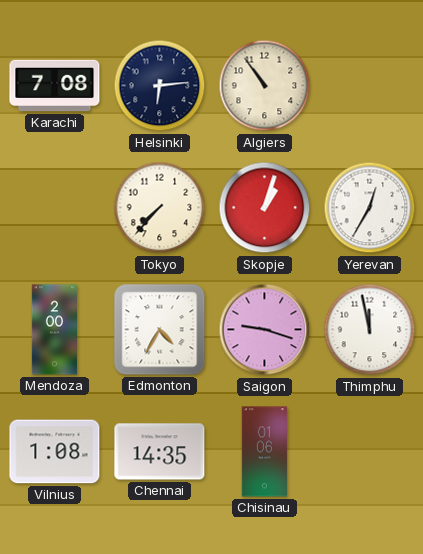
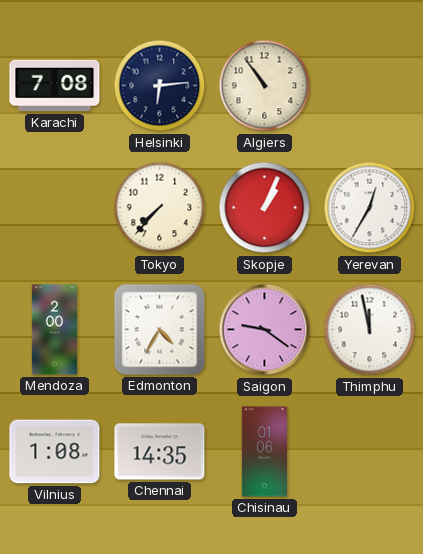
Skopje: 1:03 -> 1:04
Saigon: 9:18 -> 9:21
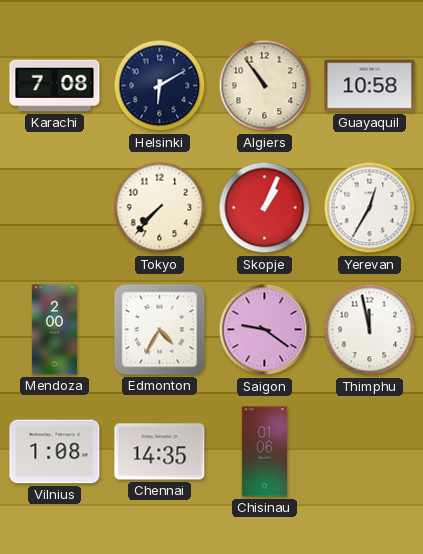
Helsinki: 6:14 -> 6:10
Guayaquil: none -> 10:58
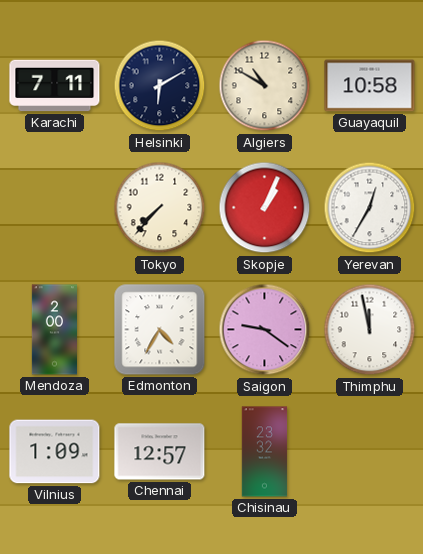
Karachi: 7:08 -> 7:11
Algiers: 10:54 -> 10:50
Vilnius: 1:08 -> 1:09
Chennai: 14:35 -> 12:57
Chisinau: 01:06 -> 23:32
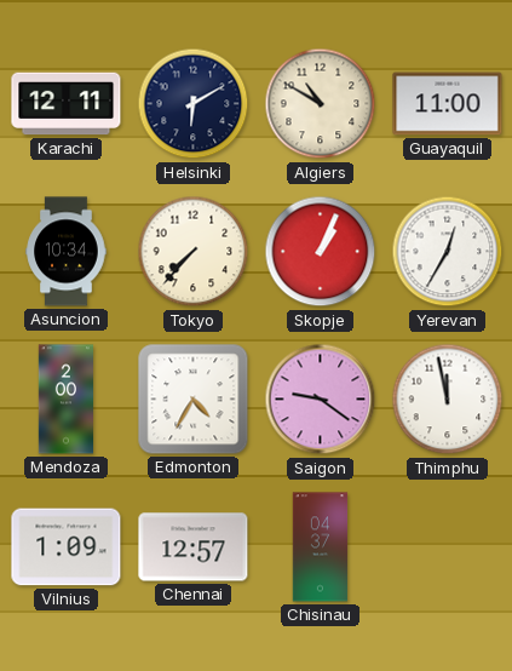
Karachi: 7:11 -> 12:11
Guayaquil: 10:58 -> 11:00
Asuncion: none -> 10:34
Chisinau: 23:32 -> 04:37
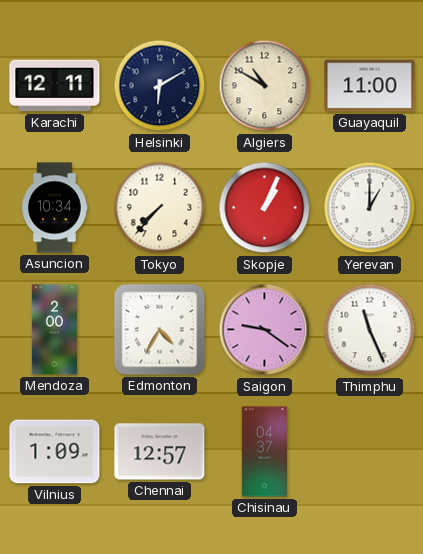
Yerevan: 12:35 -> 1:00
Thimphu: 11:58 -> 11:26
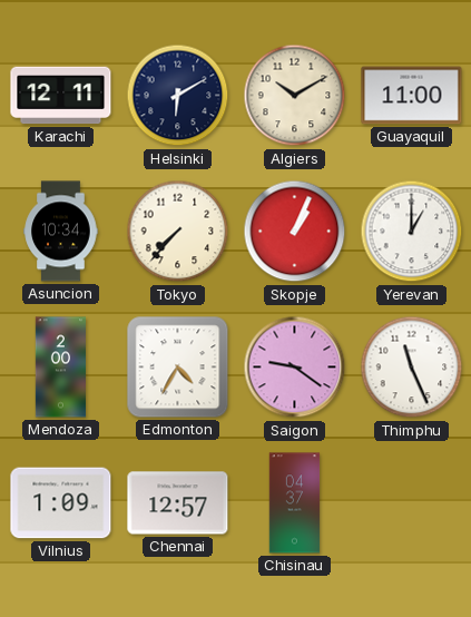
Algiers: 10:50 -> 10:10
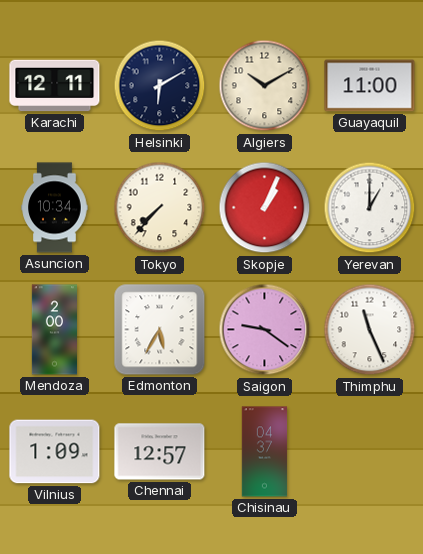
Edmonton: 4:35 -> 5:35
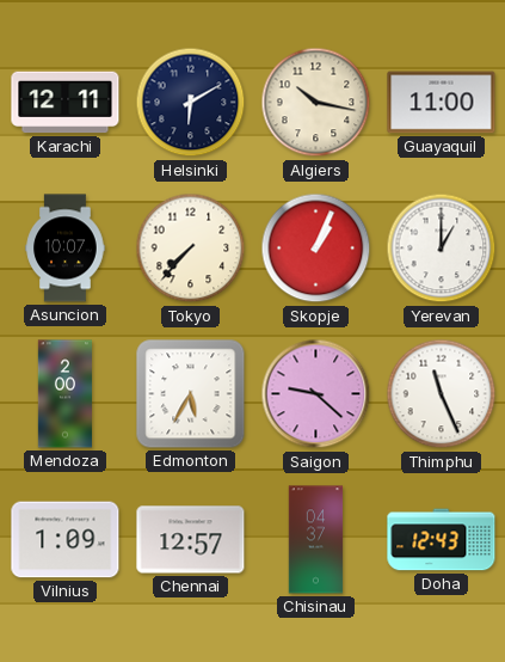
Algiers: 10:10 -> 10:17
Asuncion: 10:34 -> 10:07
Saigon: 9:21 -> 9:22
Doha: none -> 12:43
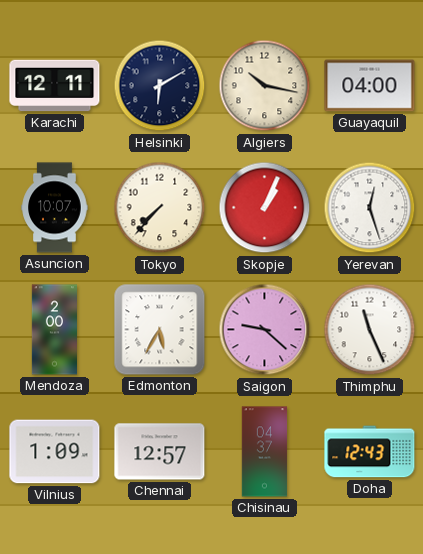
Guayaquil: 11:00 -> 04:00
Yerevan: 1:00 -> 12:27
